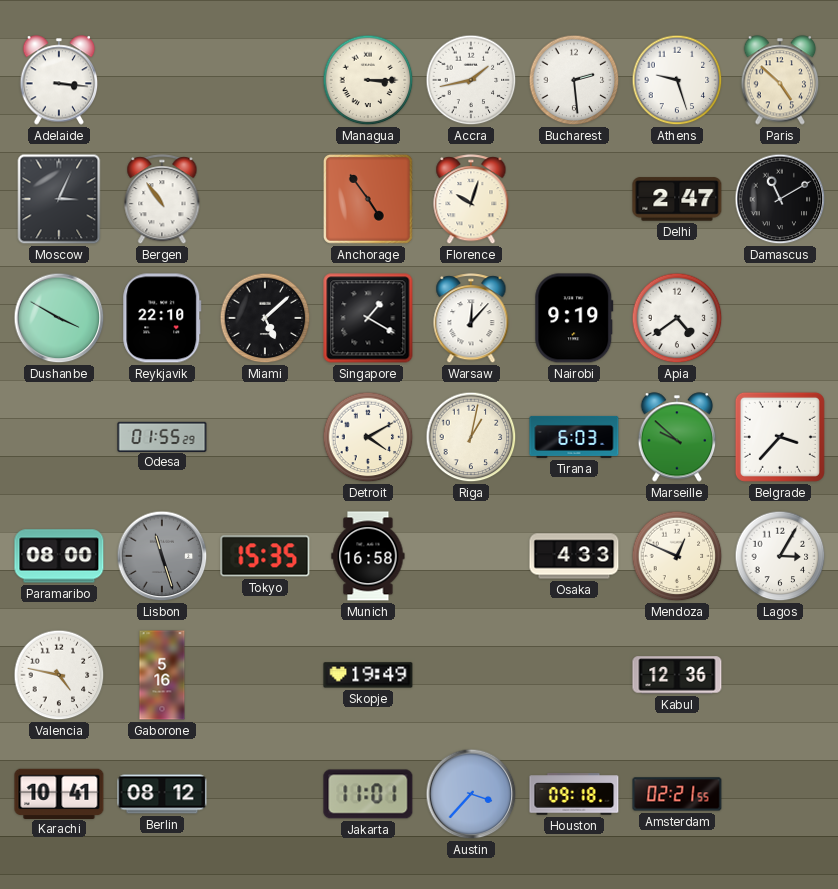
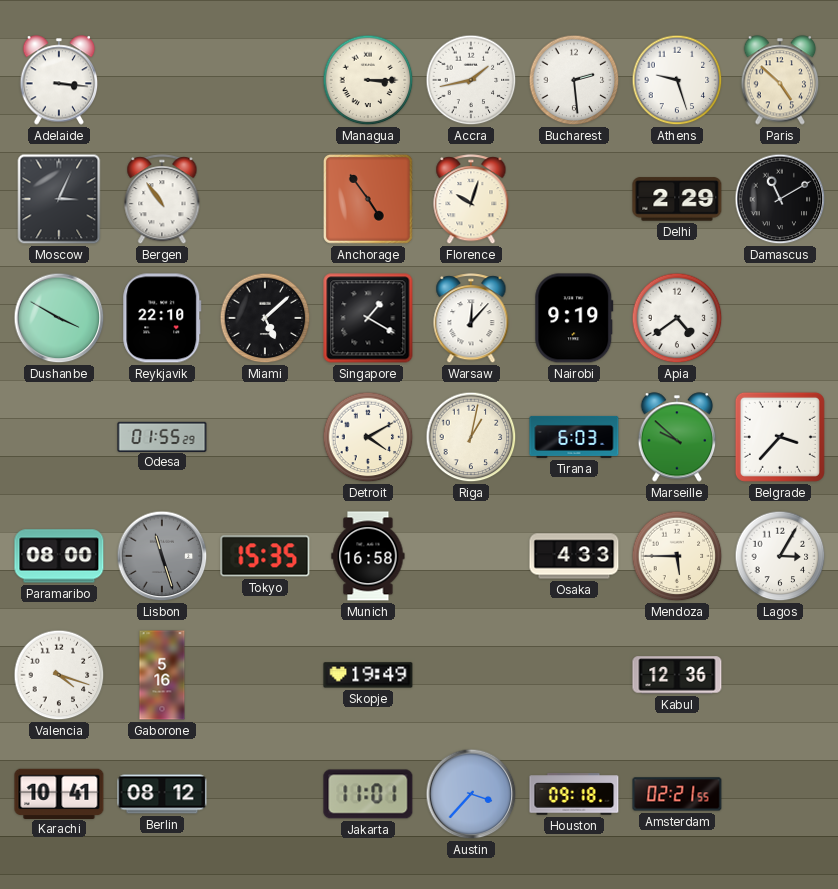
Delhi: 2:47 -> 2:29
Mendoza: 12:49 -> 5:45
Valencia: 4:47 -> 4:18
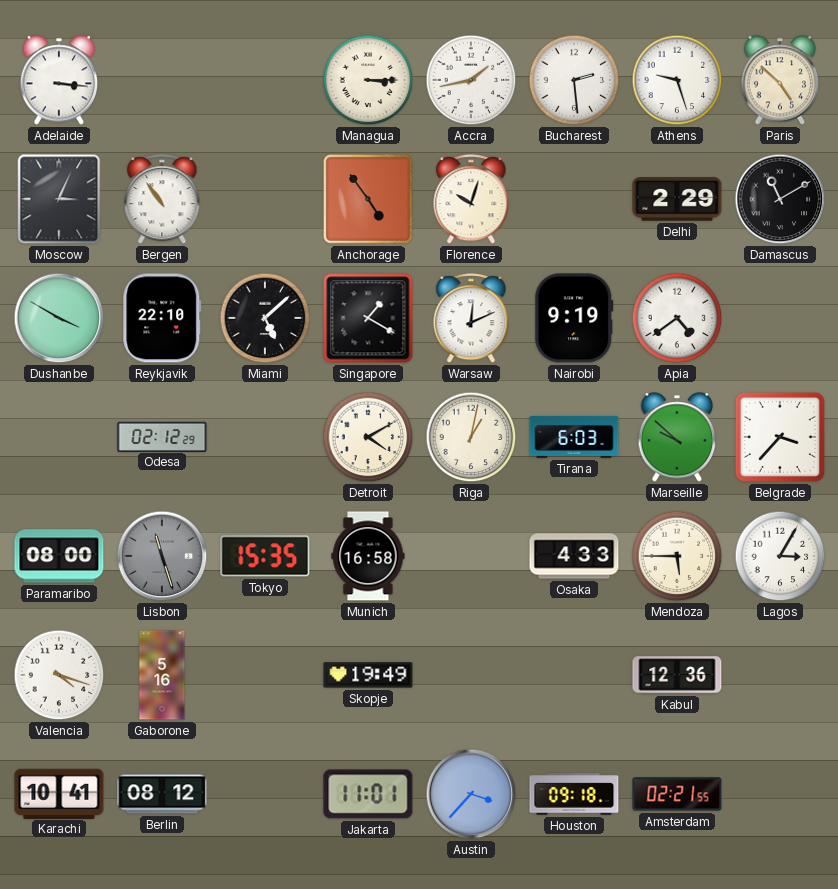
Warsaw: 12:07 -> 12:11
Odesa: 01:55 -> 02:12
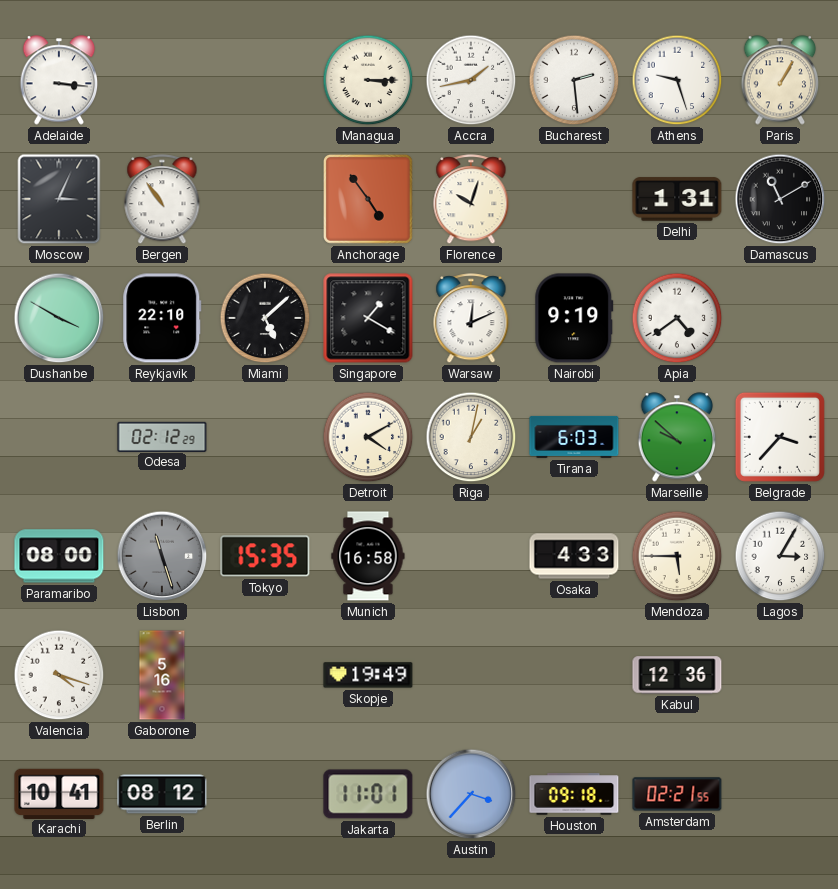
Paris: 4:52 -> 1:05
Delhi: 2:29 -> 1:31
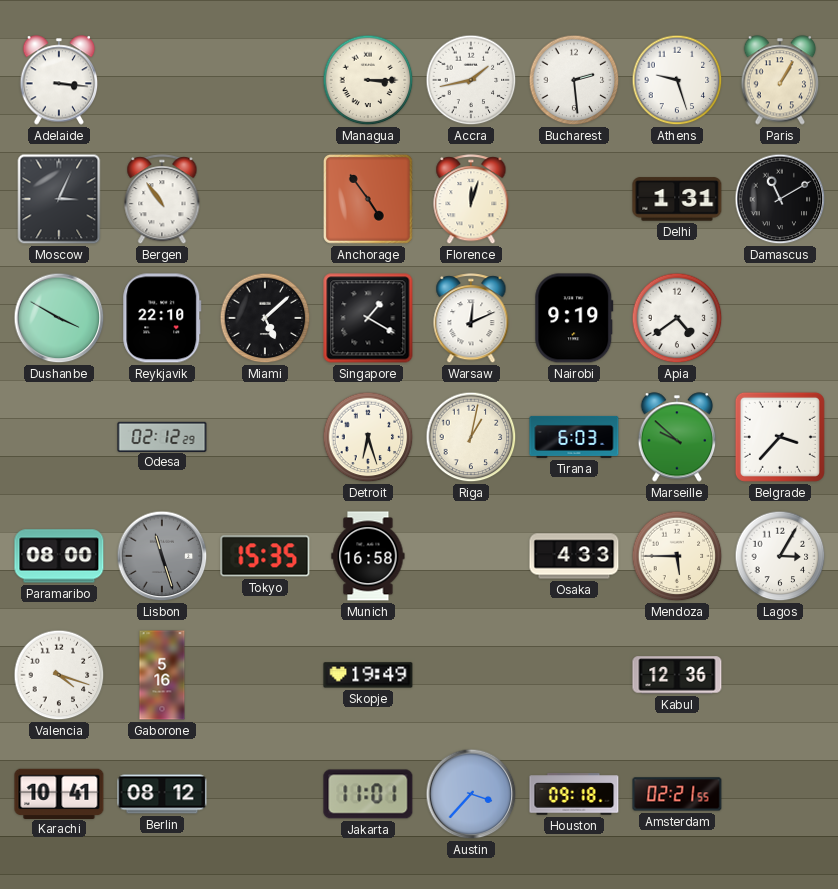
Florence: 10:03 -> 12:03
Detroit: 4:10 -> 6:27
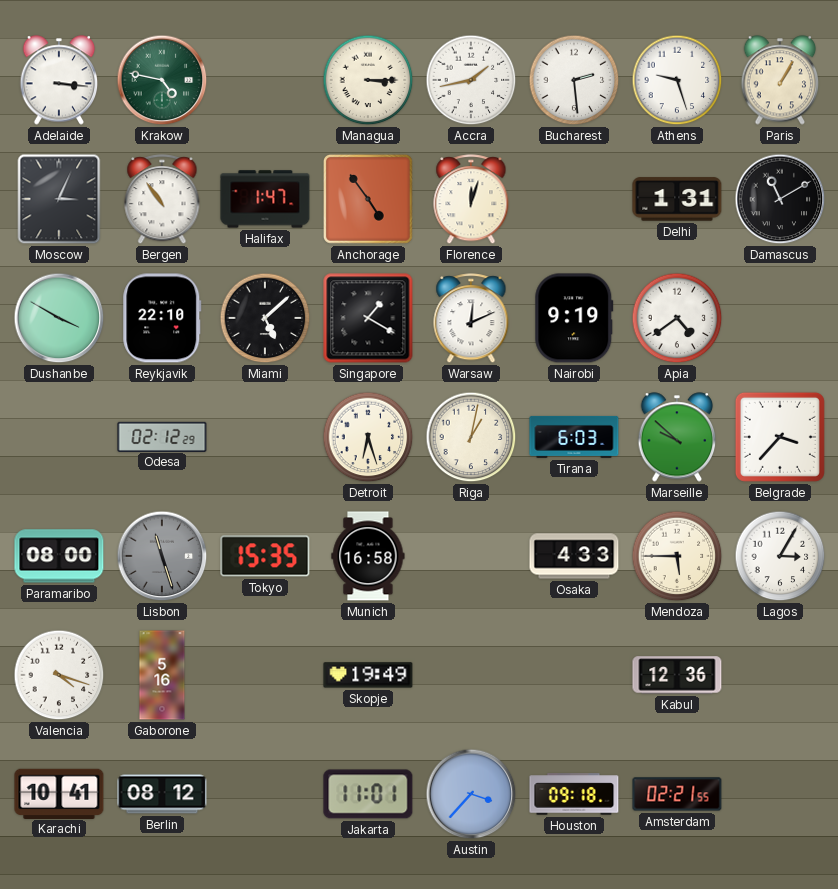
Krakow: none -> 4:47
Halifax: none -> 1:47
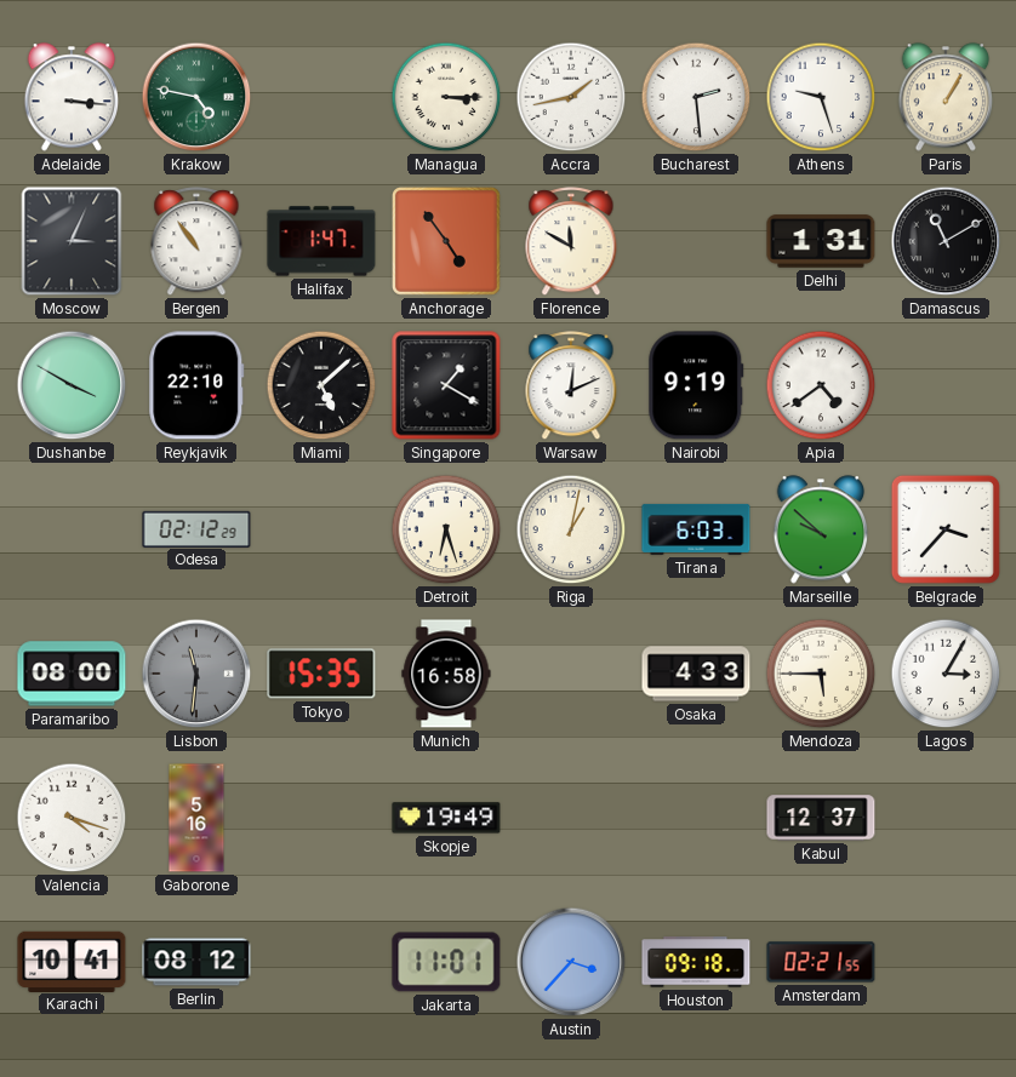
Florence: 12:03 -> 11:50
Lisbon: 11:27 -> 11:31
Kabul: 12:36 -> 12:37
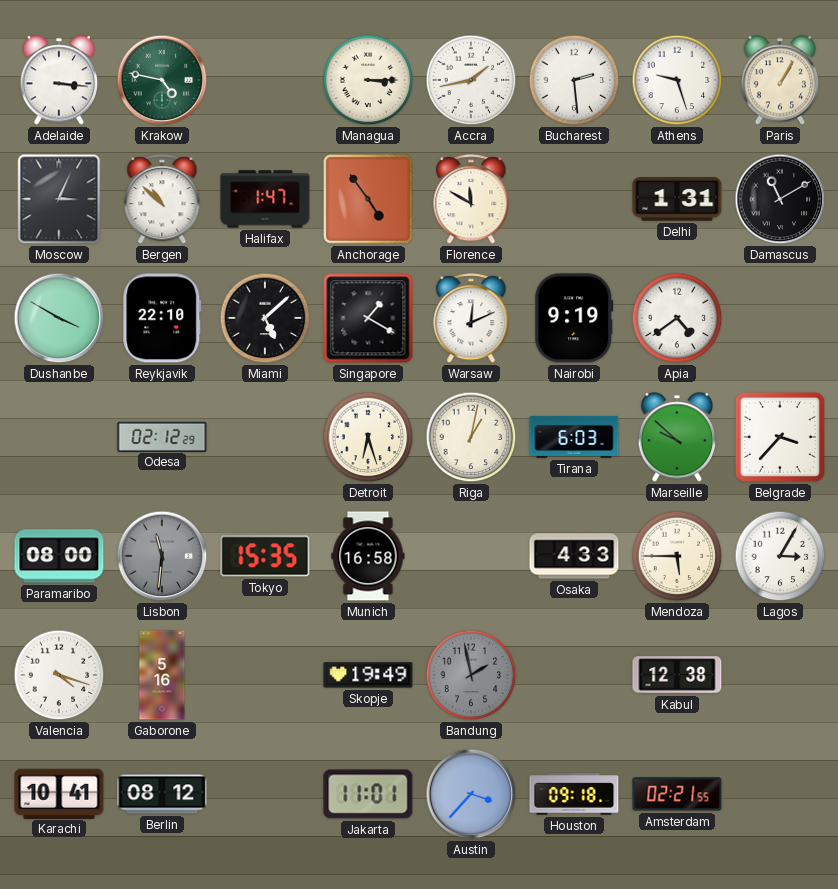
Bergen: 10:54 -> 10:52
Bandung: none -> 1:58
Kabul: 12:37 -> 12:38
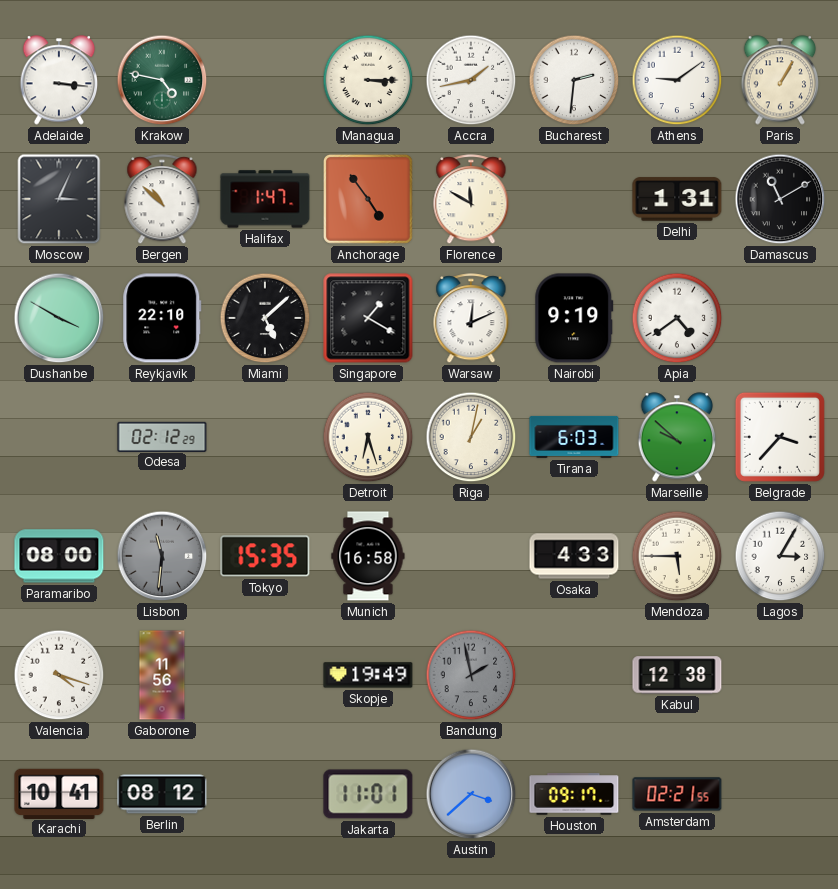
Bucharest: 2:29 -> 2:31
Athens: 9:27 -> 9:09
Gaborone: 5:16 -> 11:56
Austin: 3:37 -> 3:38
Houston: 09:18 -> 09:17
